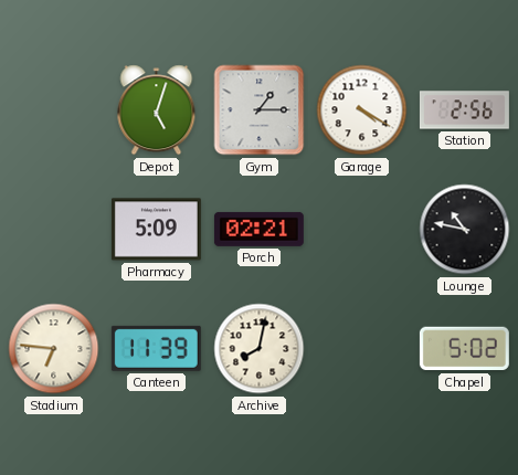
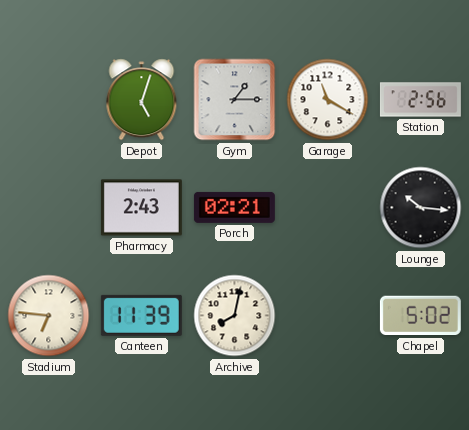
Garage: 4:20 -> 11:20
Pharmacy: 5:09 -> 2:43
Lounge: 10:47 -> 10:16
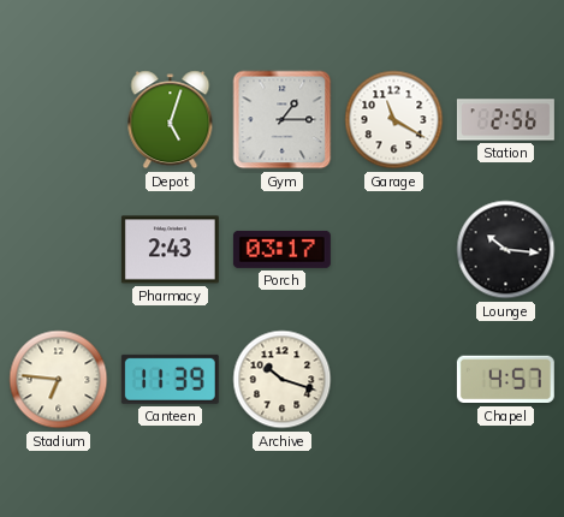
Porch: 02:21 -> 03:17
Archive: 8:02 -> 10:18
Chapel: 5:02 -> 4:57
